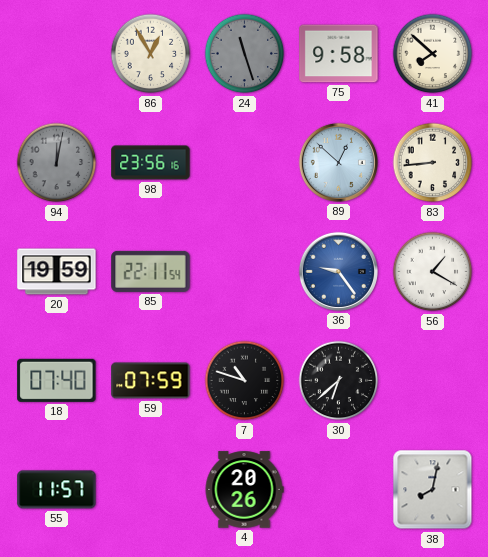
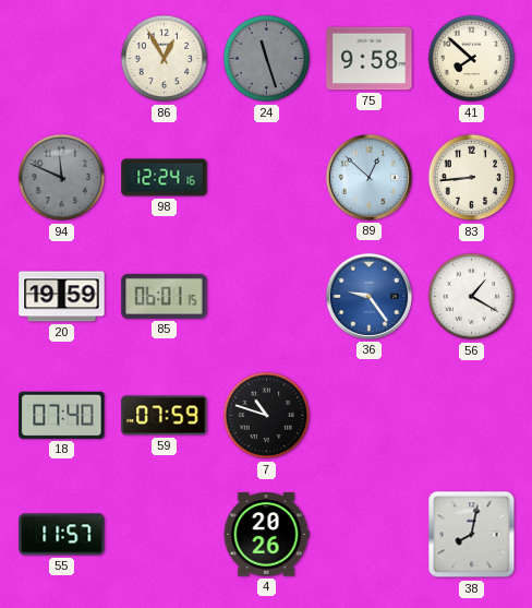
94: 12:02 -> 11:49
98: 23:56 -> 12:24
85: 22:11 -> 06:01
30: 6:38 -> none
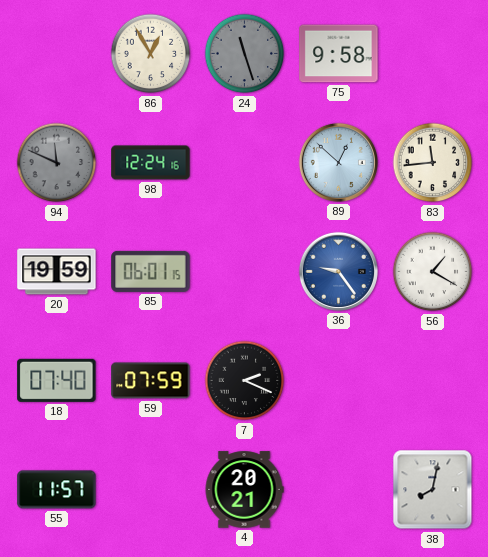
41: 7:52 -> none
83: 8:44 -> 11:44
7: 10:48 -> 2:19
4: 20:26 -> 20:21
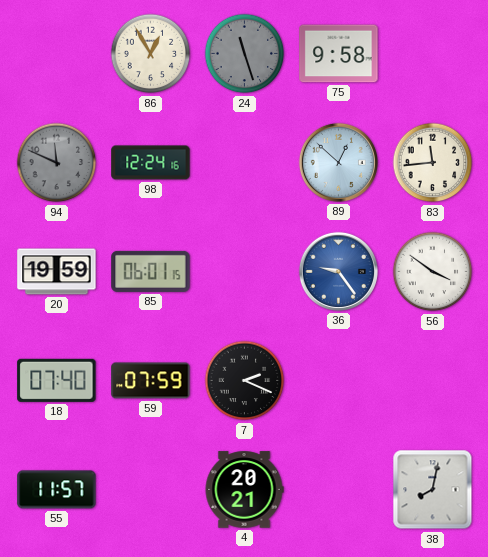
56: 1:20 -> 3:51
